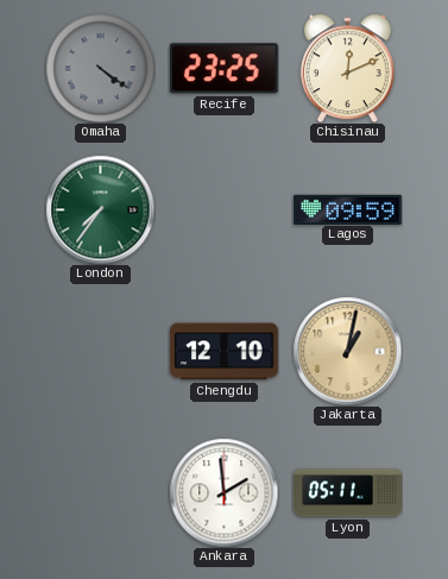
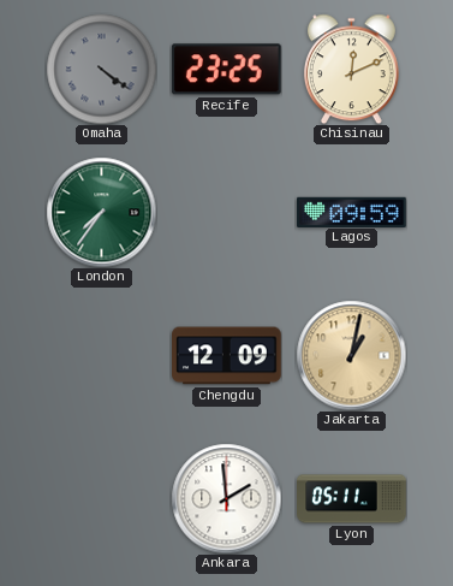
Chengdu: 12:10 -> 12:09
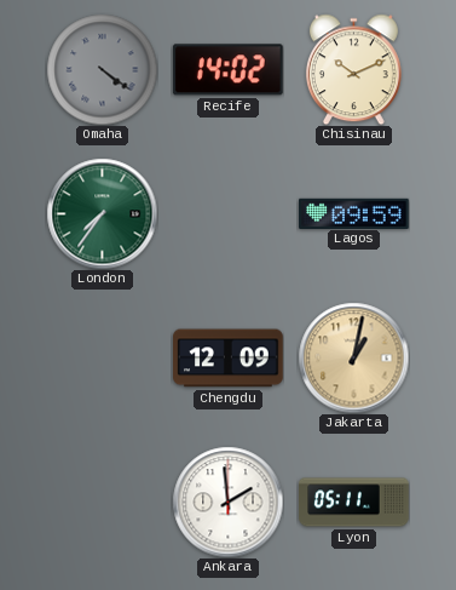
Recife: 23:25 -> 14:02
Chisinau: 12:11 -> 10:11
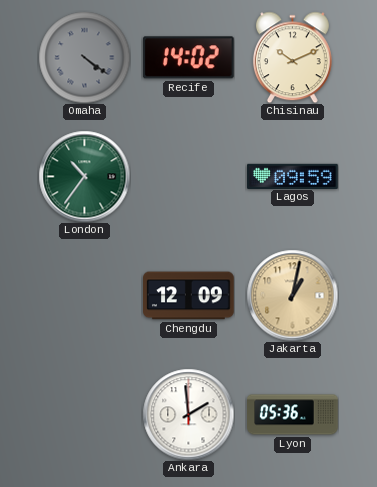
London: 7:36 -> 10:36
Lyon: 05:11 -> 05:36
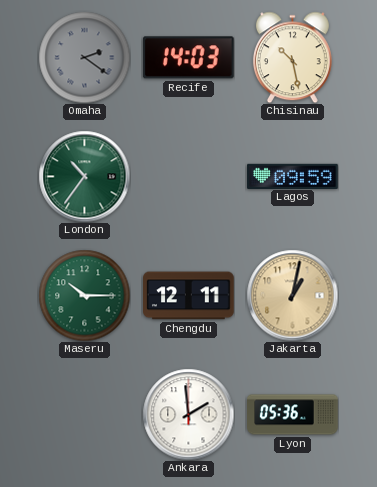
Omaha: 4:21 -> 2:21
Recife: 14:02 -> 14:03
Chisinau: 10:11 -> 10:28
Maseru: none -> 10:15
Chengdu: 12:09 -> 12:11
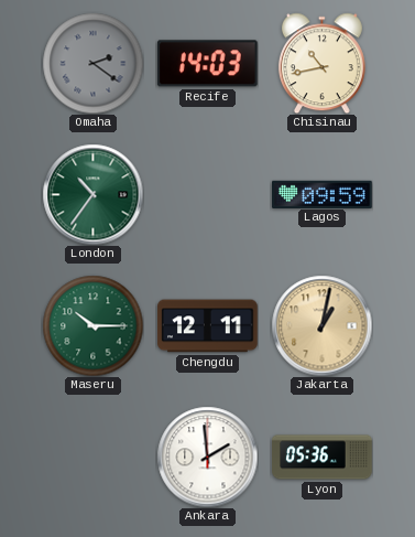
Chisinau: 10:28 -> 10:43
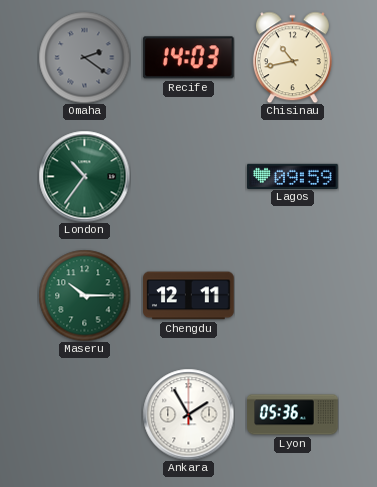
Jakarta: 1:02 -> none
Ankara: 1:59 -> 1:55
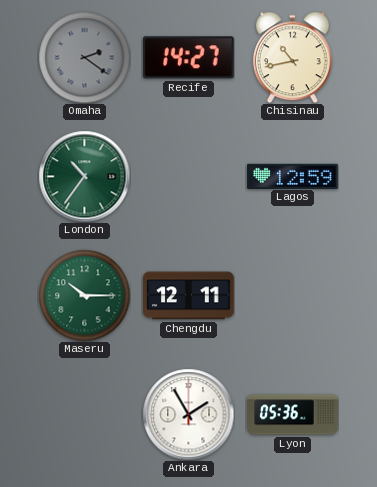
Recife: 14:03 -> 14:27
Lagos: 09:59 -> 12:59
